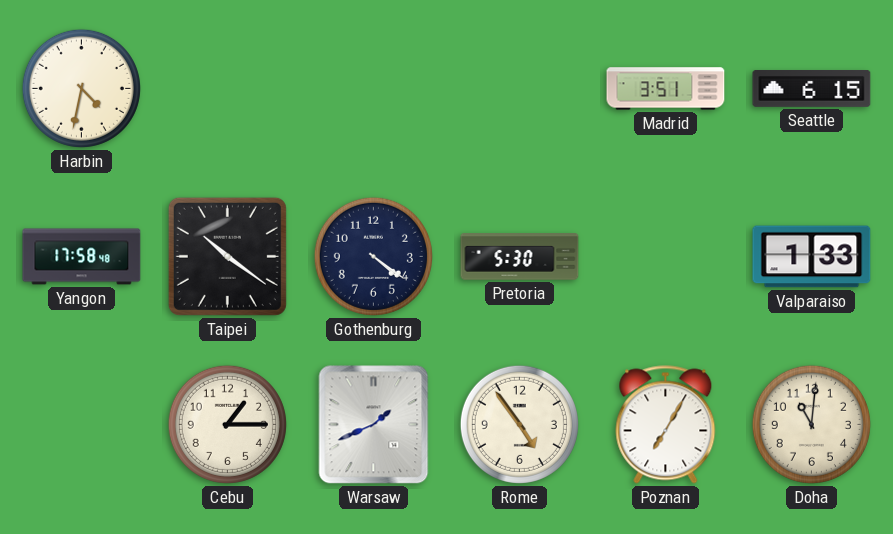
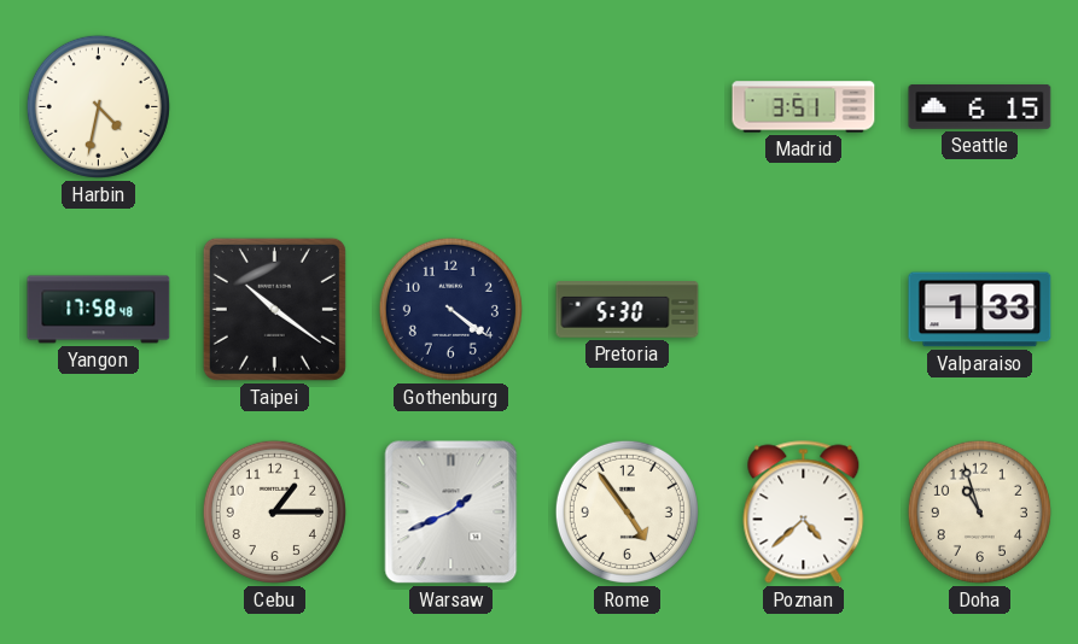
Poznan: 7:05 -> 4:38
Doha: 11:01 -> 10:57
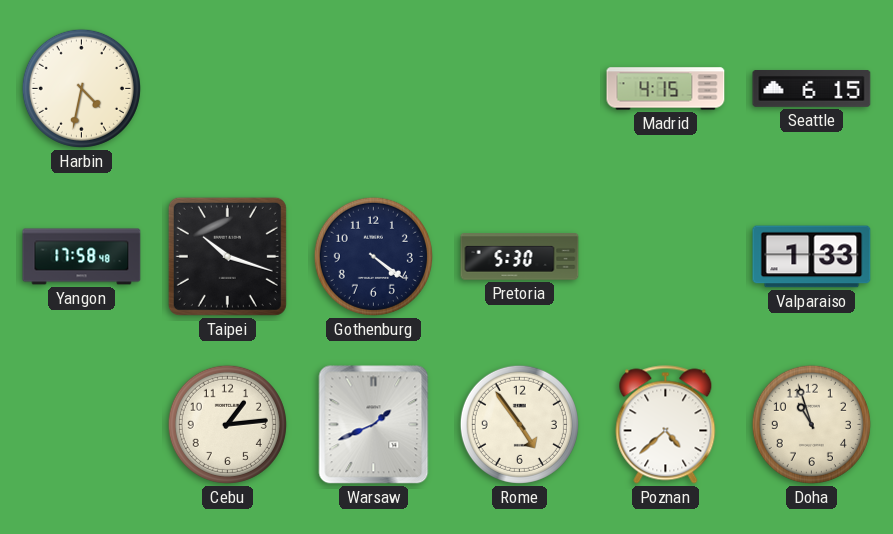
Madrid: 3:51 -> 4:15
Taipei: 10:21 -> 10:18
Cebu: 1:15 -> 1:14
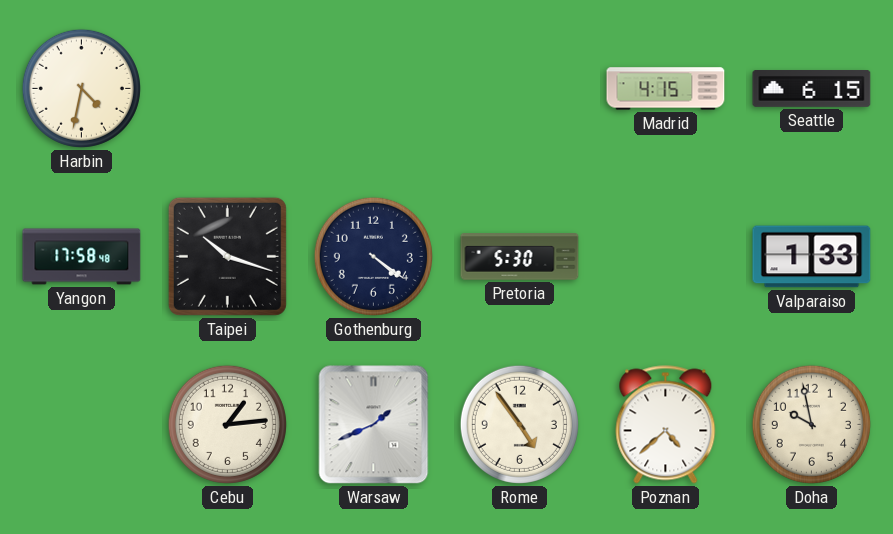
Doha: 10:57 -> 9:58
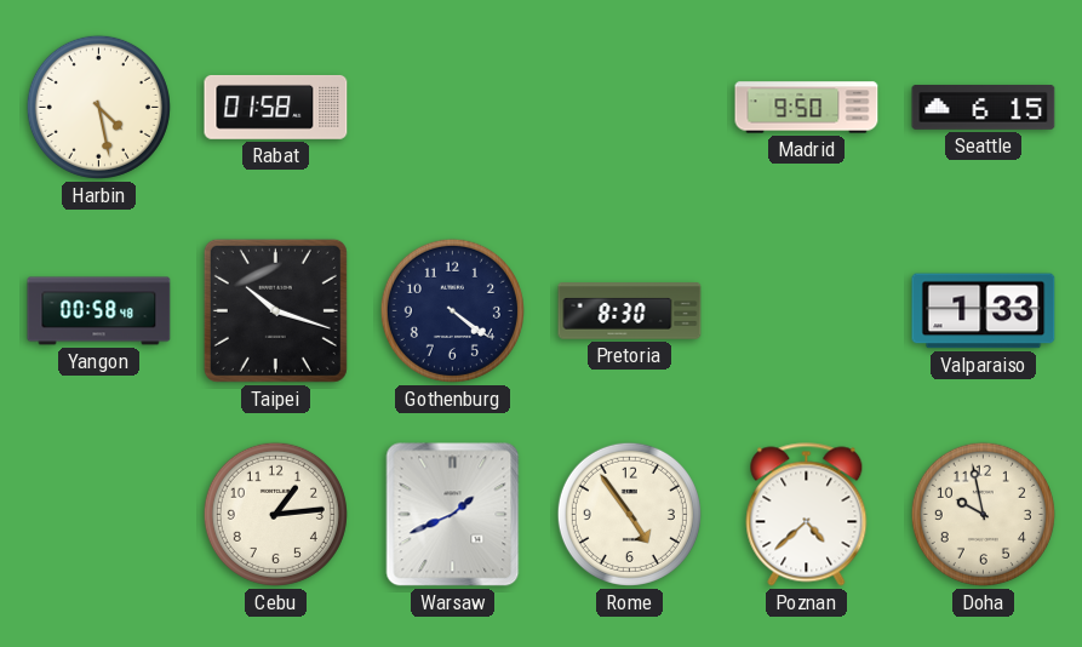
Harbin: 4:32 -> 4:28
Rabat: none -> 01:58
Madrid: 4:15 -> 9:50
Yangon: 17:58 -> 00:58
Pretoria: 5:30 -> 8:30
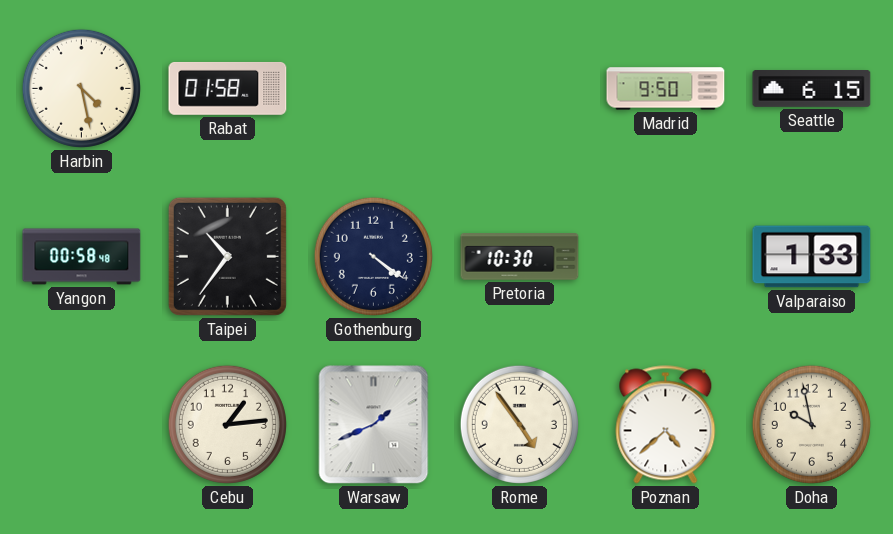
Taipei: 10:18 -> 10:36
Pretoria: 8:30 -> 10:30
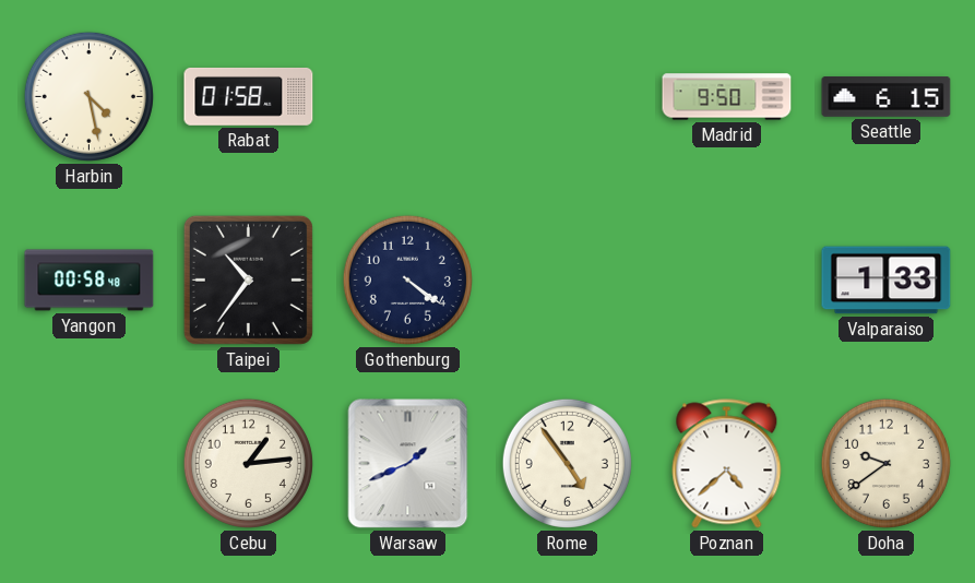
Pretoria: 10:30 -> none
Doha: 9:58 -> 9:39
